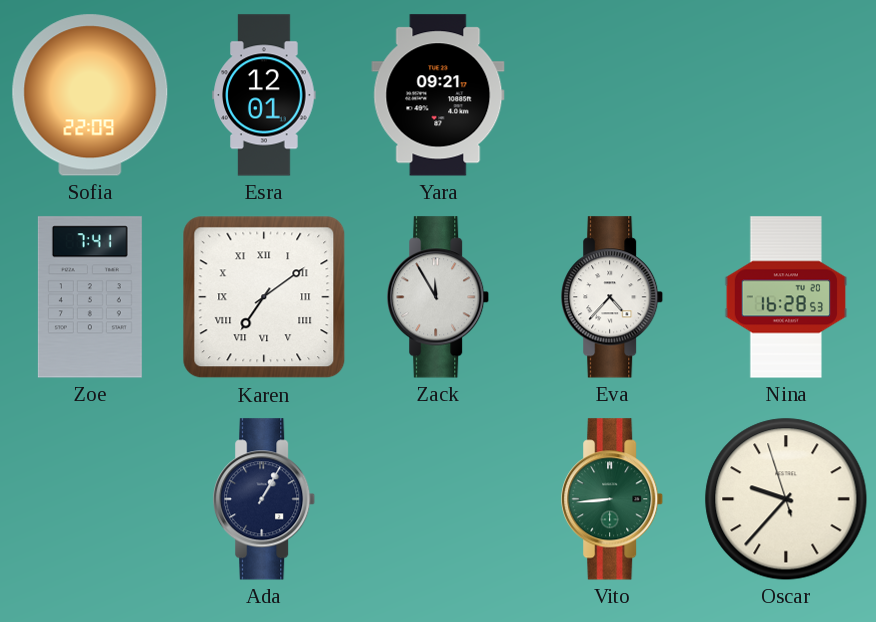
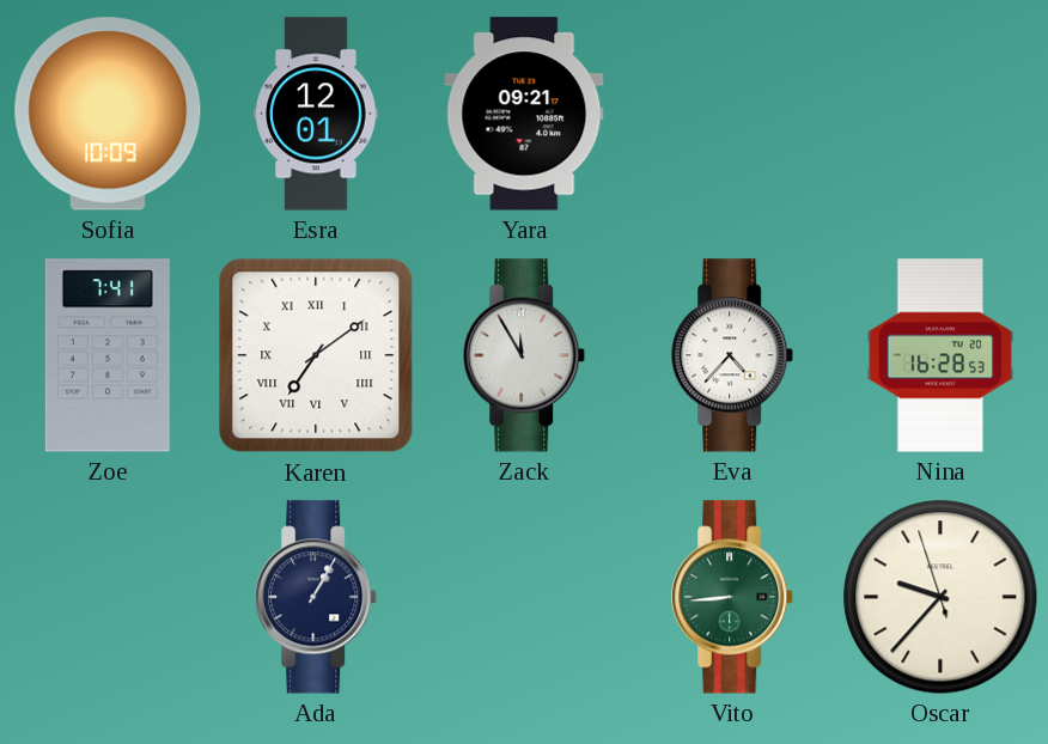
Sofia: 22:09 -> 10:09
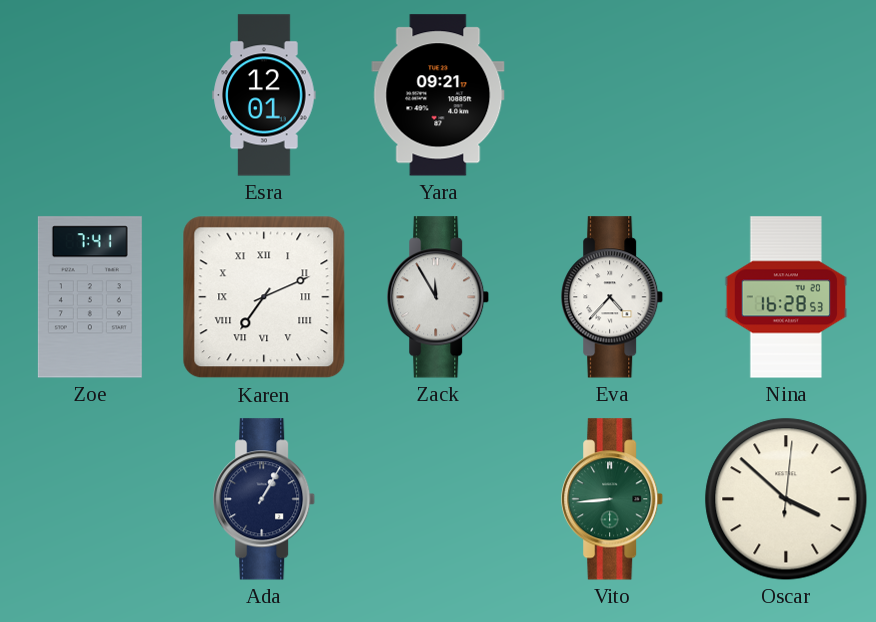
Sofia: 10:09 -> none
Karen: 7:09 -> 7:11
Oscar: 9:36 -> 3:52
